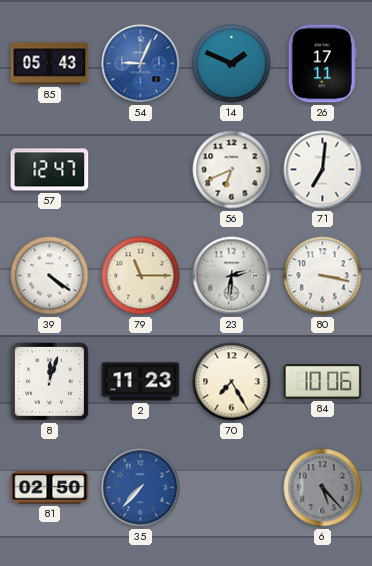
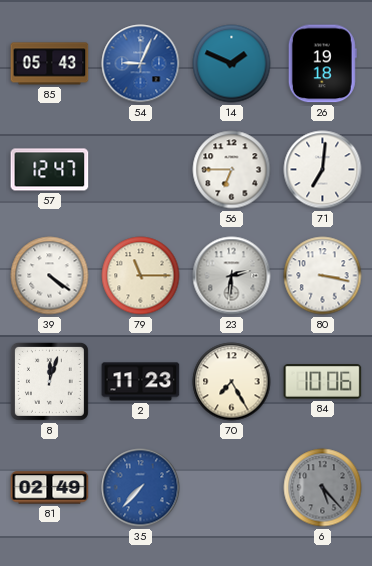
26: 17:11 -> 19:18
56: 6:41 -> 6:45
81: 02:50 -> 02:49
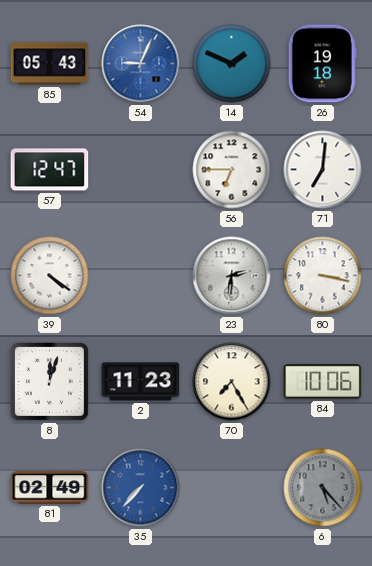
79: 11:15 -> none
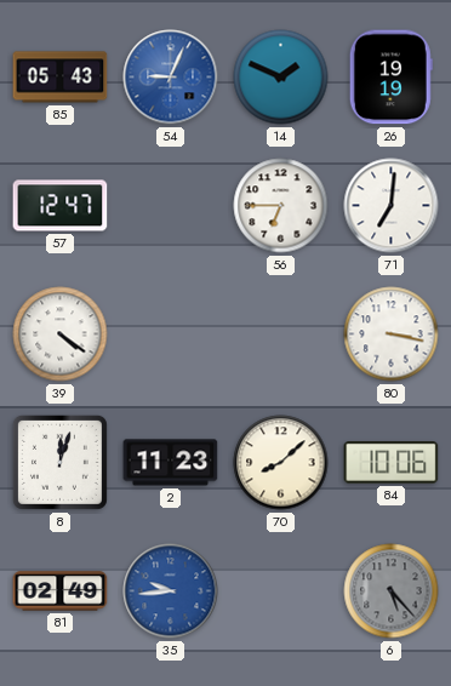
26: 19:18 -> 19:19
23: 2:31 -> none
70: 7:25 -> 8:08
35: 7:37 -> 9:44
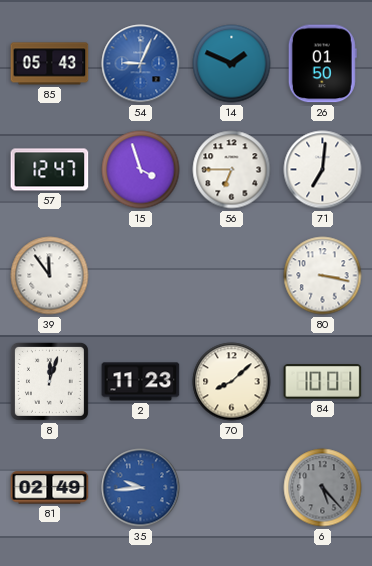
26: 19:19 -> 01:50
15: none -> 3:57
39: 4:21 -> 11:54
84: 10:06 -> 10:01
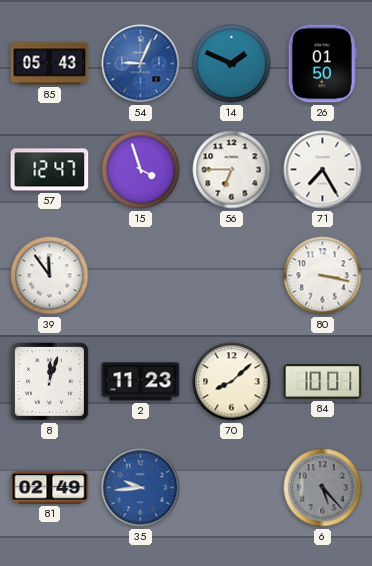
71: 7:01 -> 7:25
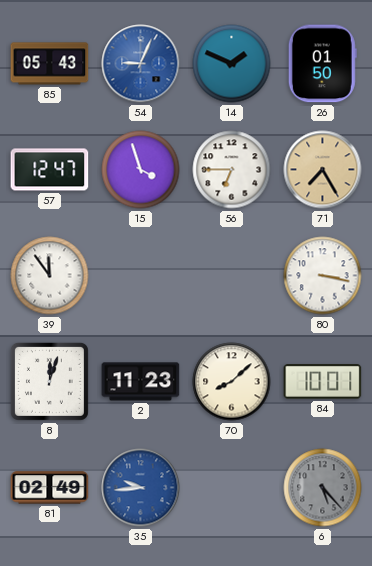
71 dial: white -> champagne
